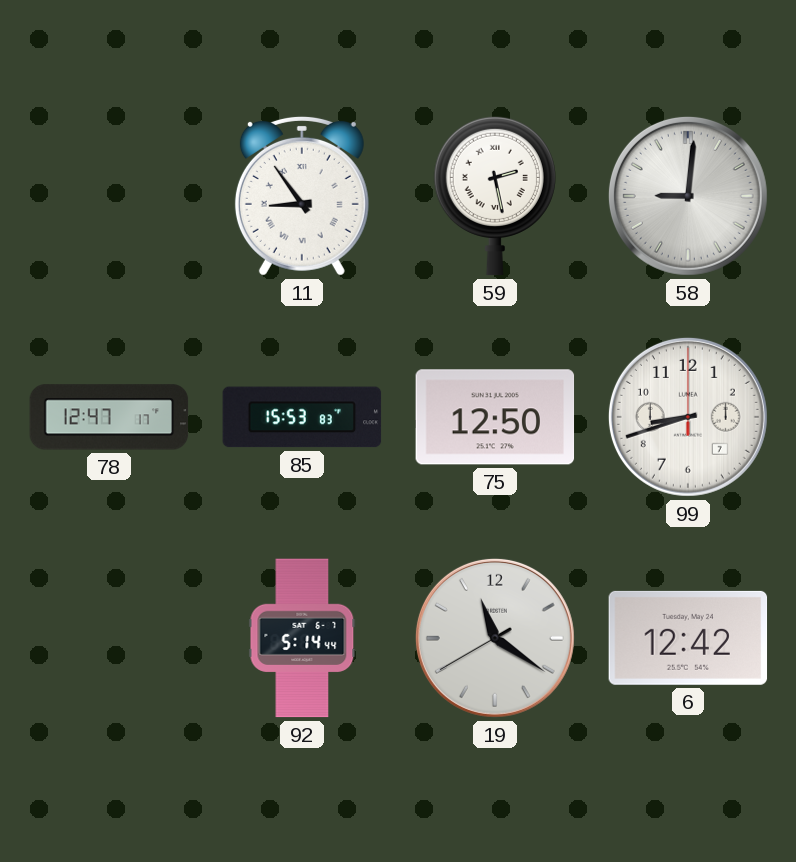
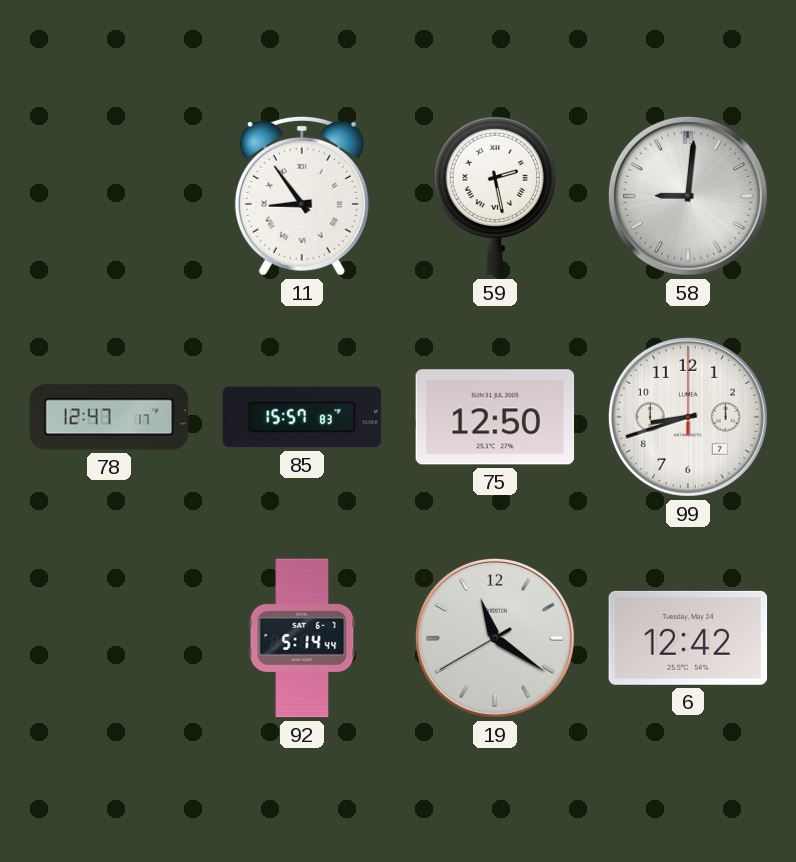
85: 15:53 -> 15:57
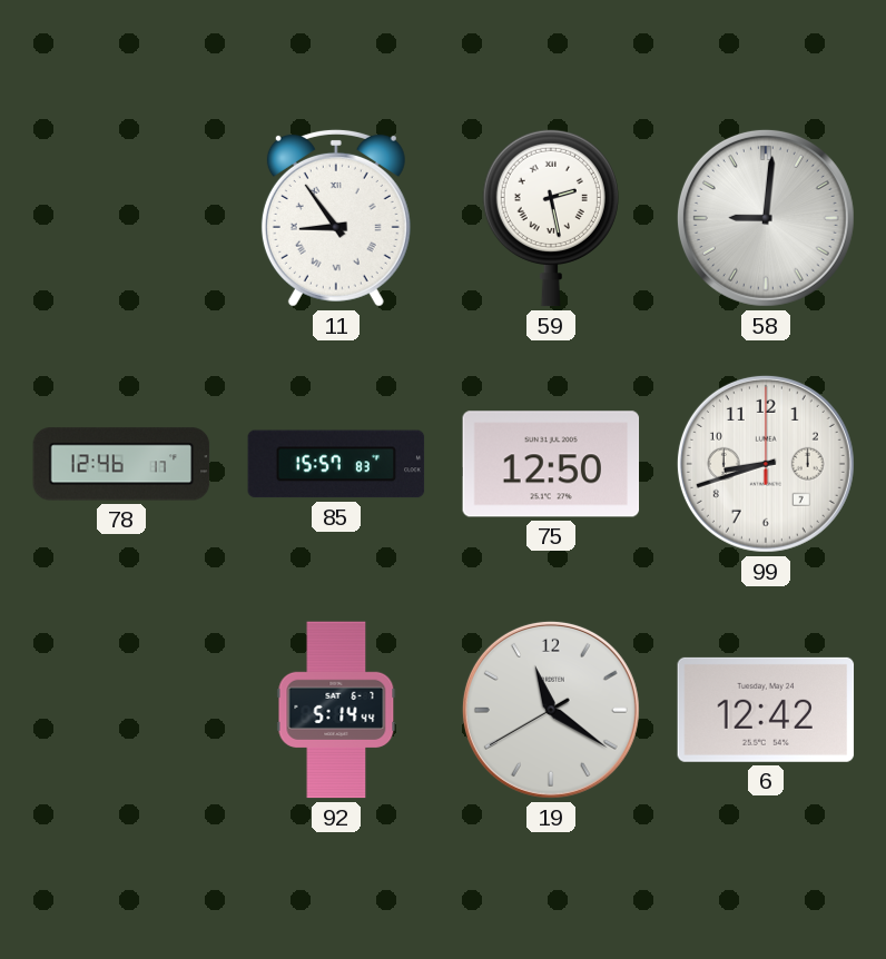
78: 12:47 -> 12:46
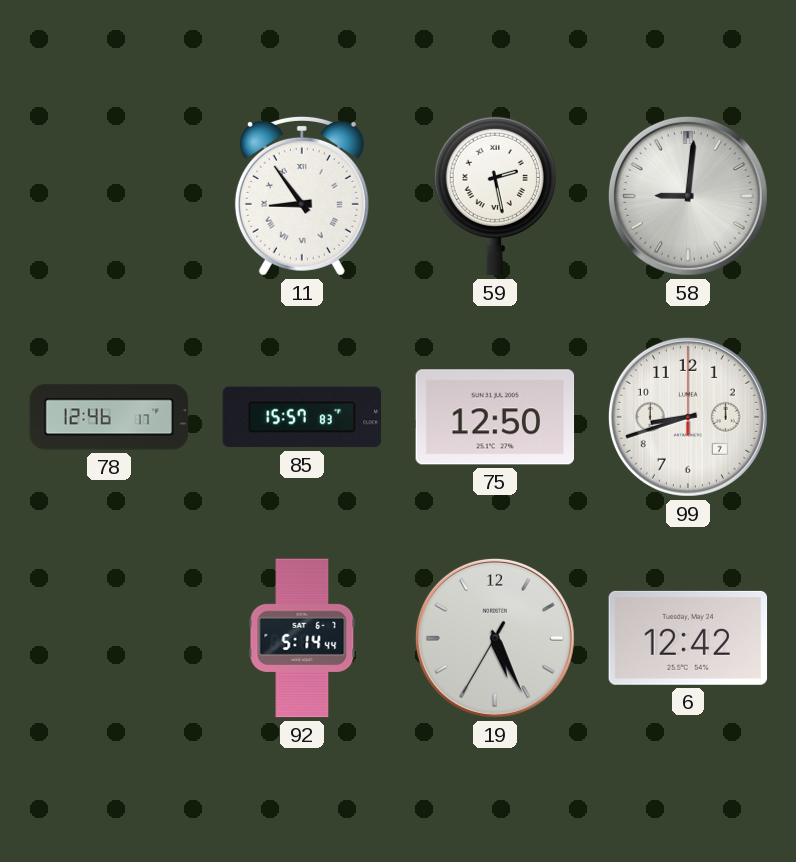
19: 11:20 -> 5:25
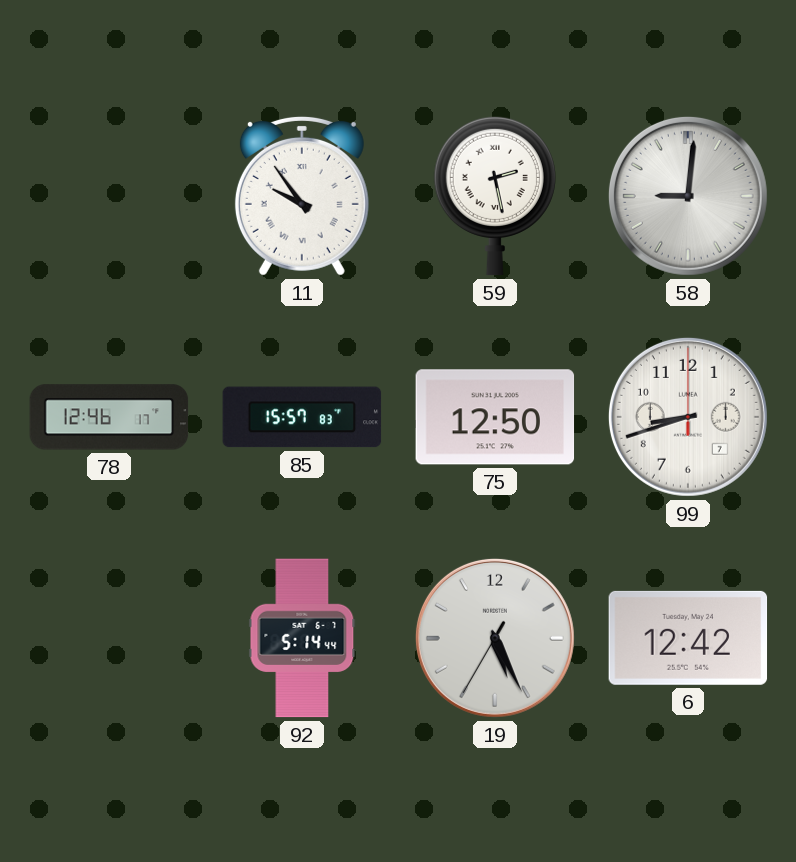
11: 8:54 -> 9:54
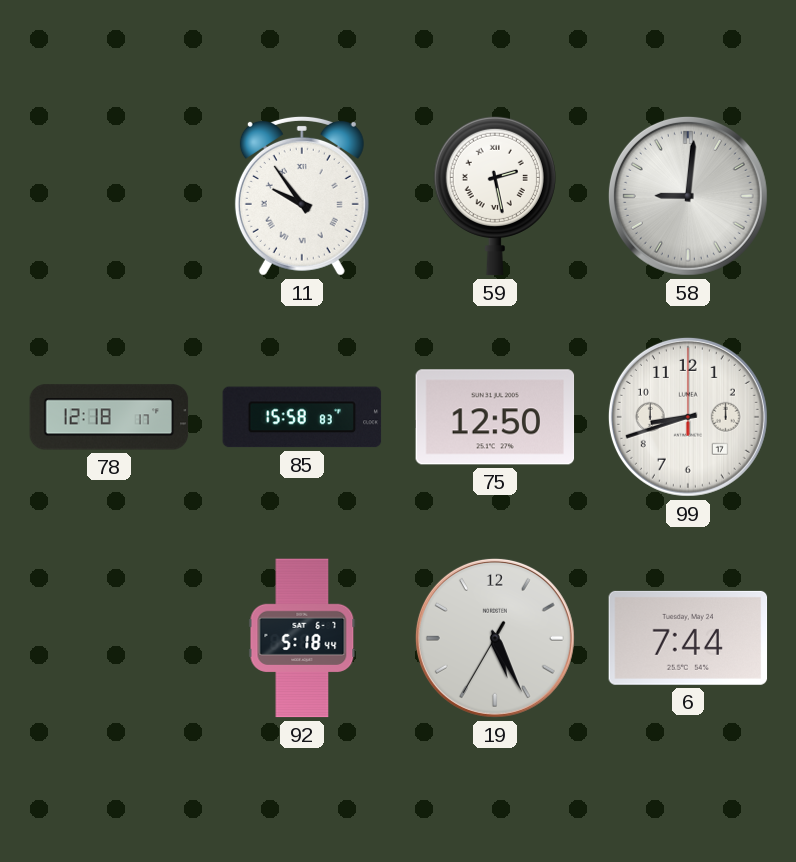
78: 12:46 -> 12:18
85: 15:57 -> 15:58
99 date: 7 -> 17
92: 5:14 -> 5:18
6: 12:42 -> 7:44
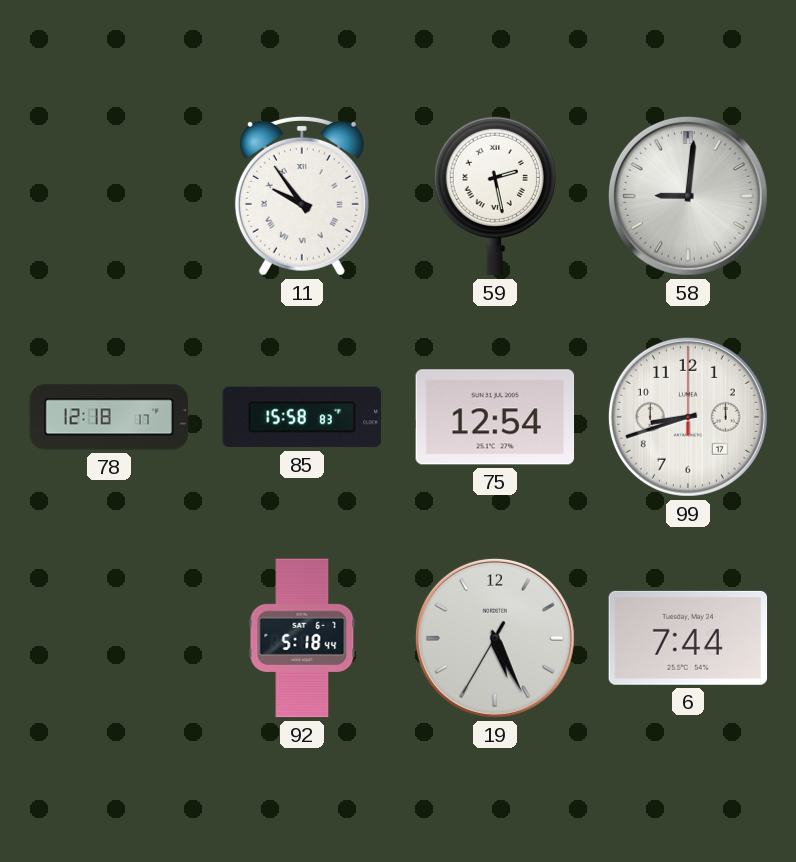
75: 12:50 -> 12:54
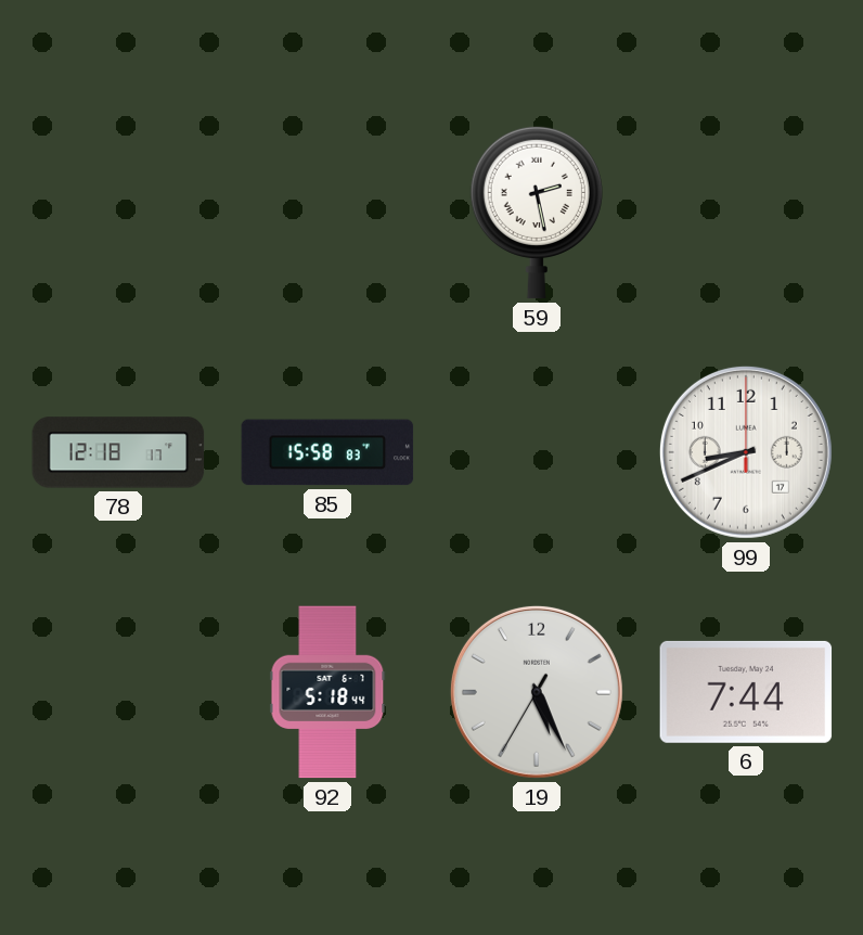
11: 9:54 -> none
58: 9:01 -> none
75: 12:54 -> none
99: 8:42 -> 8:41
